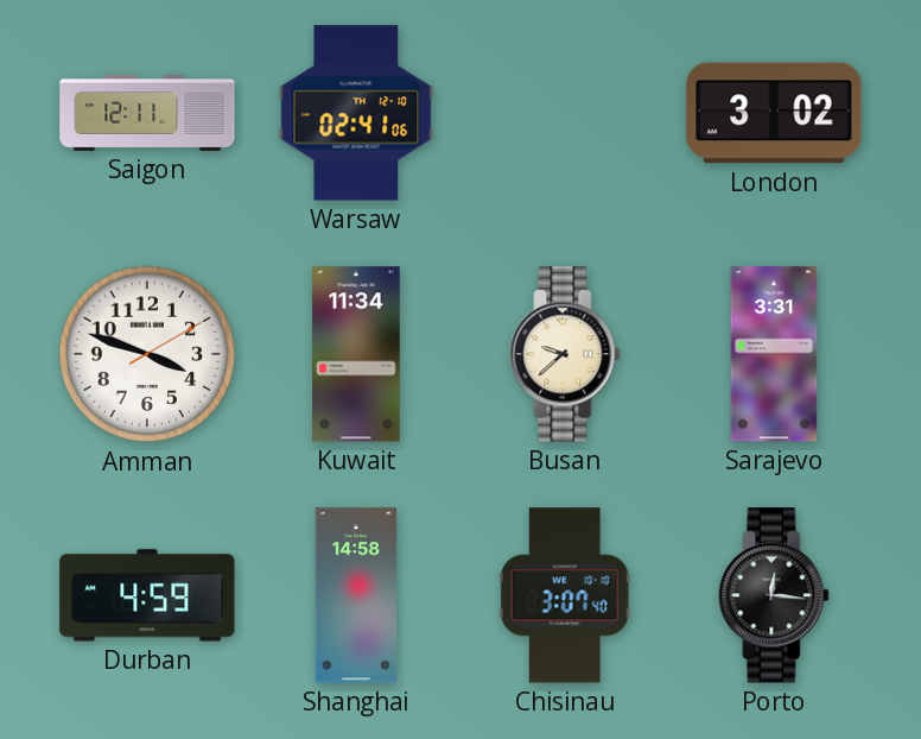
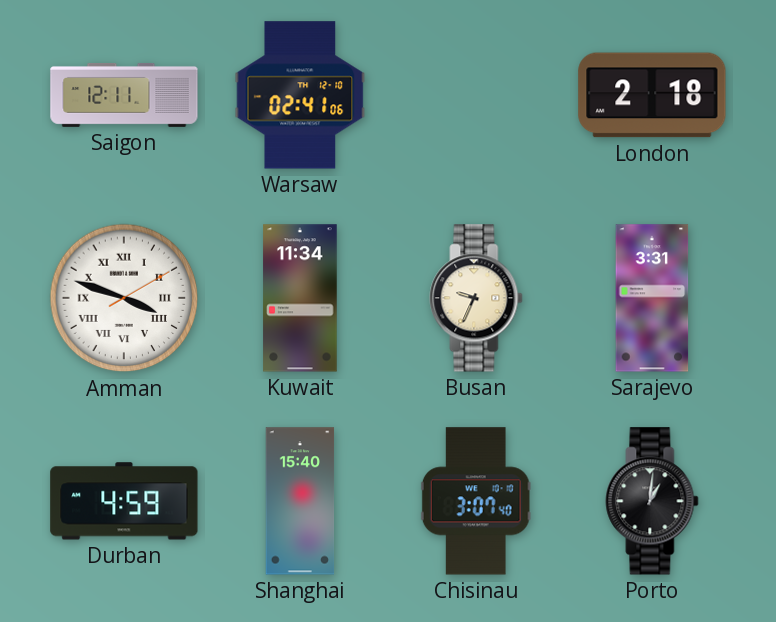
London: 3:02 -> 2:18
Amman numerals: Arabic -> Roman
Busan: 9:38 -> 9:34
Shanghai: 14:58 -> 15:40
Porto: 12:16 -> 1:01
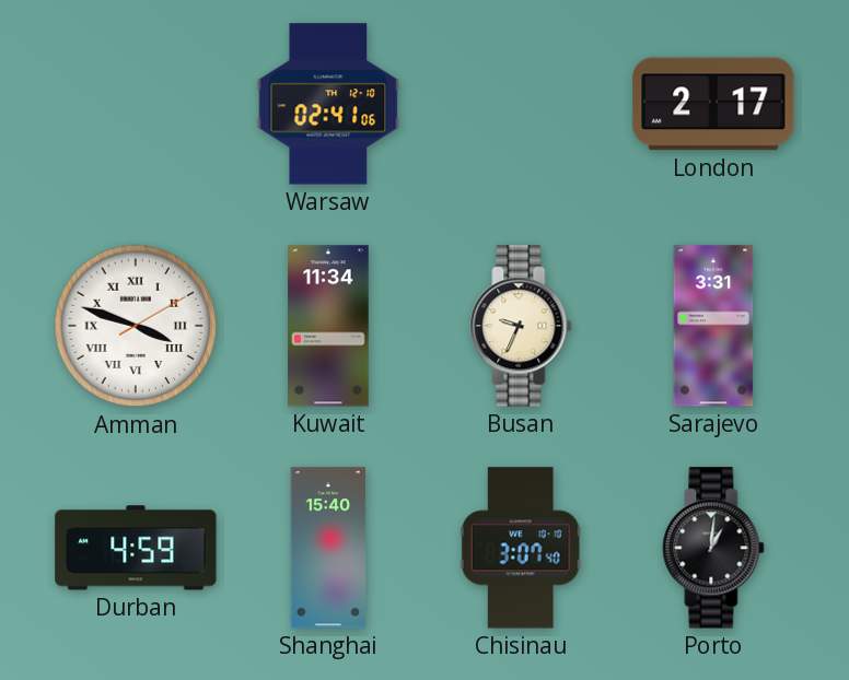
Saigon: 12:11 -> none
London: 2:18 -> 2:17
